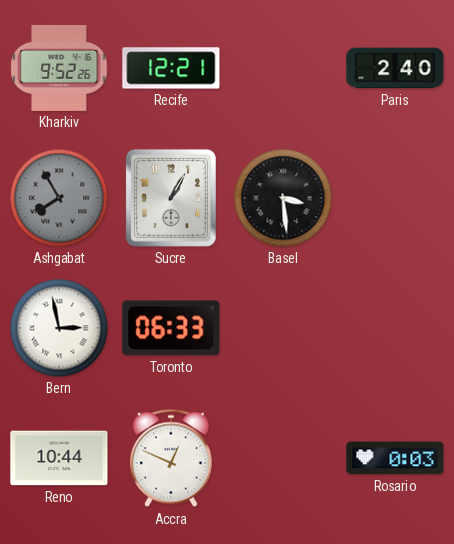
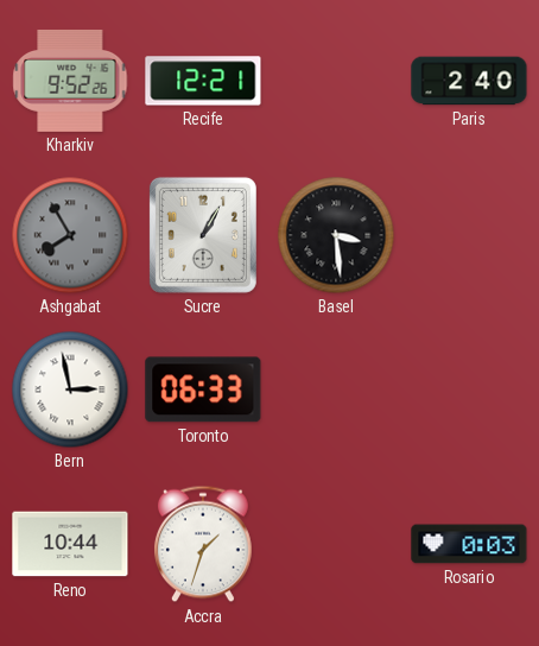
Accra: 12:49 -> 1:33
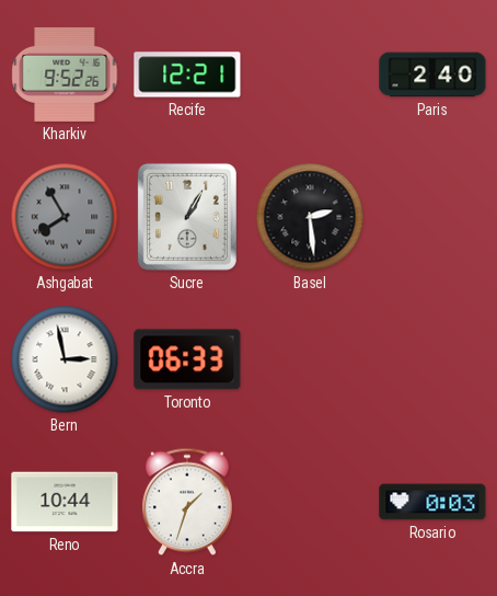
Basel: 3:29 -> 2:29
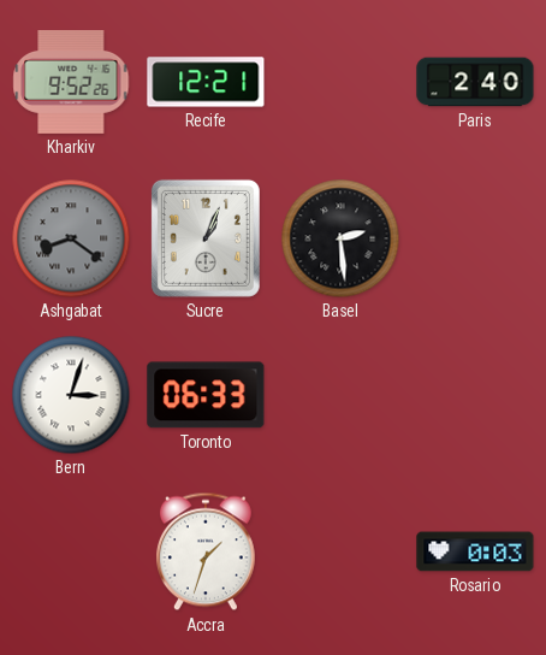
Ashgabat: 7:55 -> 8:21
Sucre: 1:05 -> 1:04
Bern: 2:58 -> 3:03
Reno: 10:44 -> none
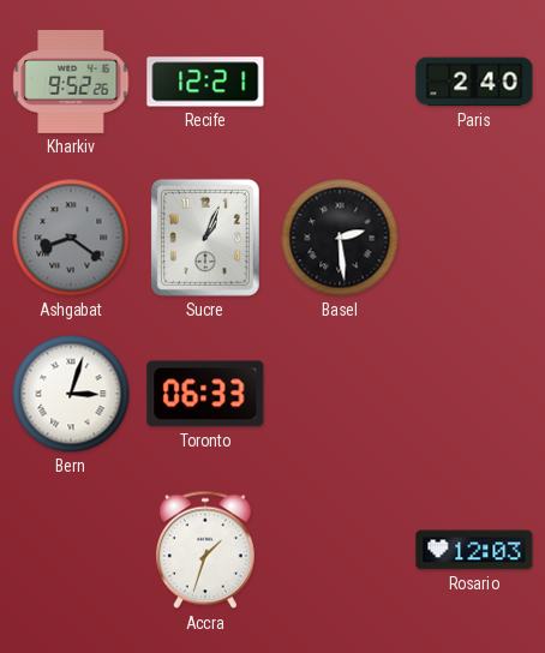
Rosario: 0:03 -> 12:03
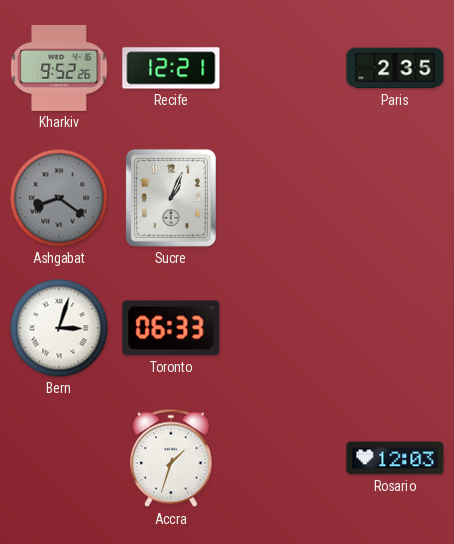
Paris: 2:40 -> 2:35
Basel: 2:29 -> none
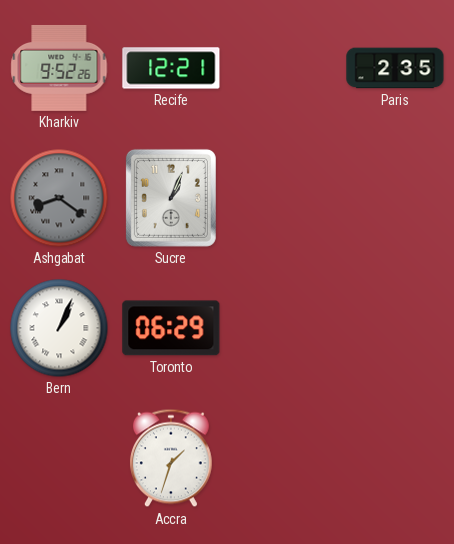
Bern: 3:03 -> 1:04
Toronto: 06:33 -> 06:29
Rosario: 12:03 -> none
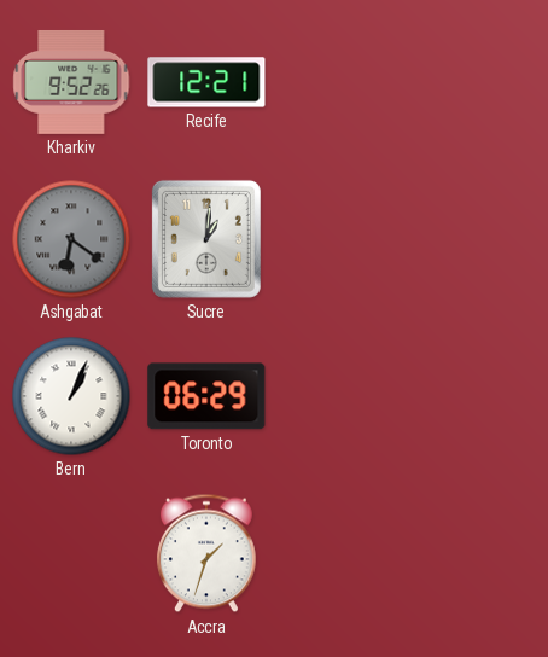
Paris: 2:35 -> none
Ashgabat: 8:21 -> 6:21
Sucre: 1:04 -> 1:01
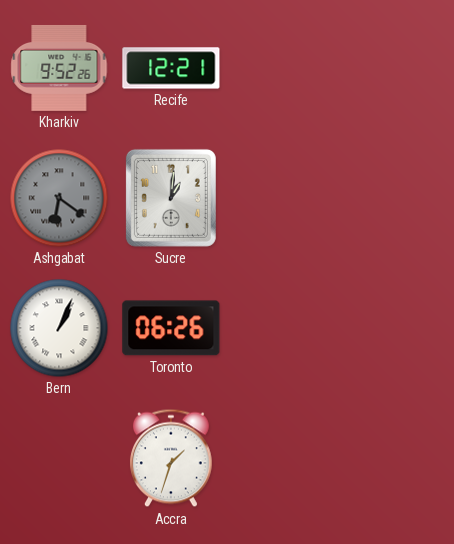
Toronto: 06:29 -> 06:26
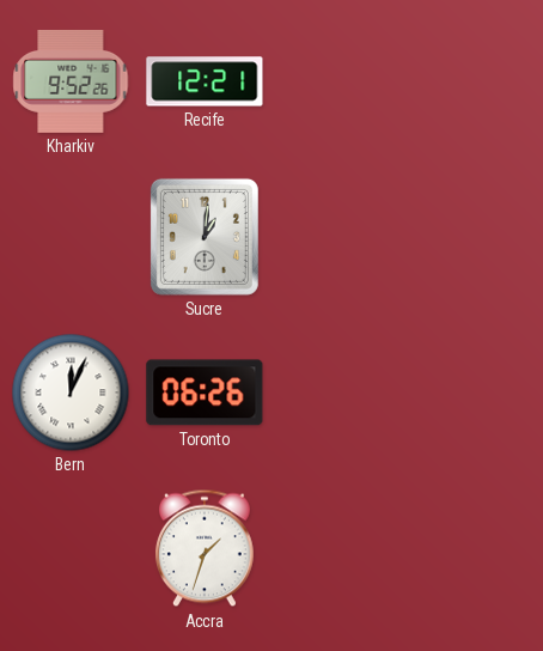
Ashgabat: 6:21 -> none
Bern: 1:04 -> 12:04
